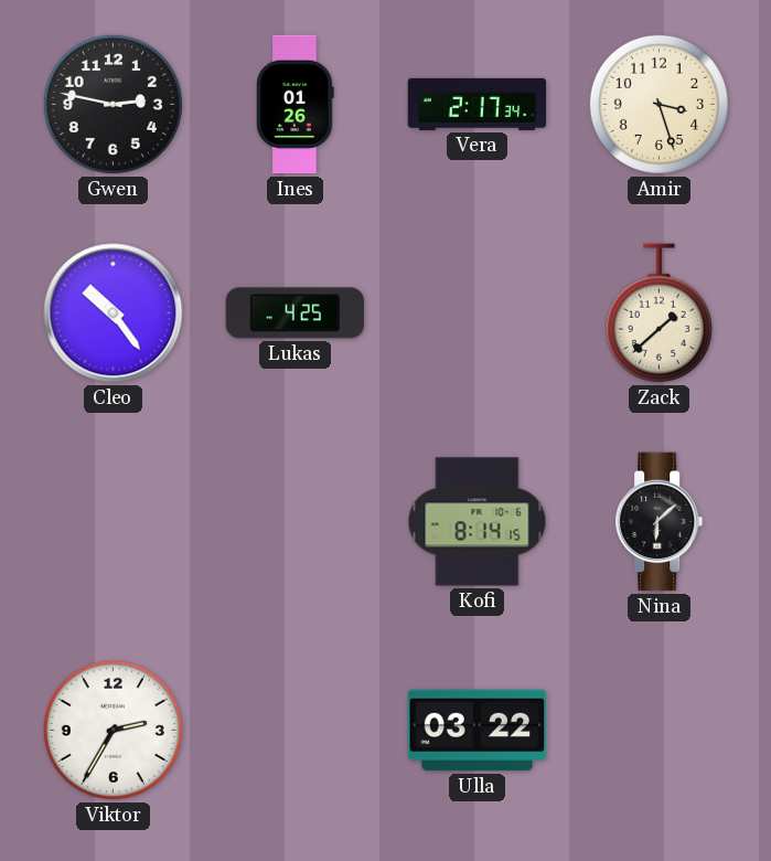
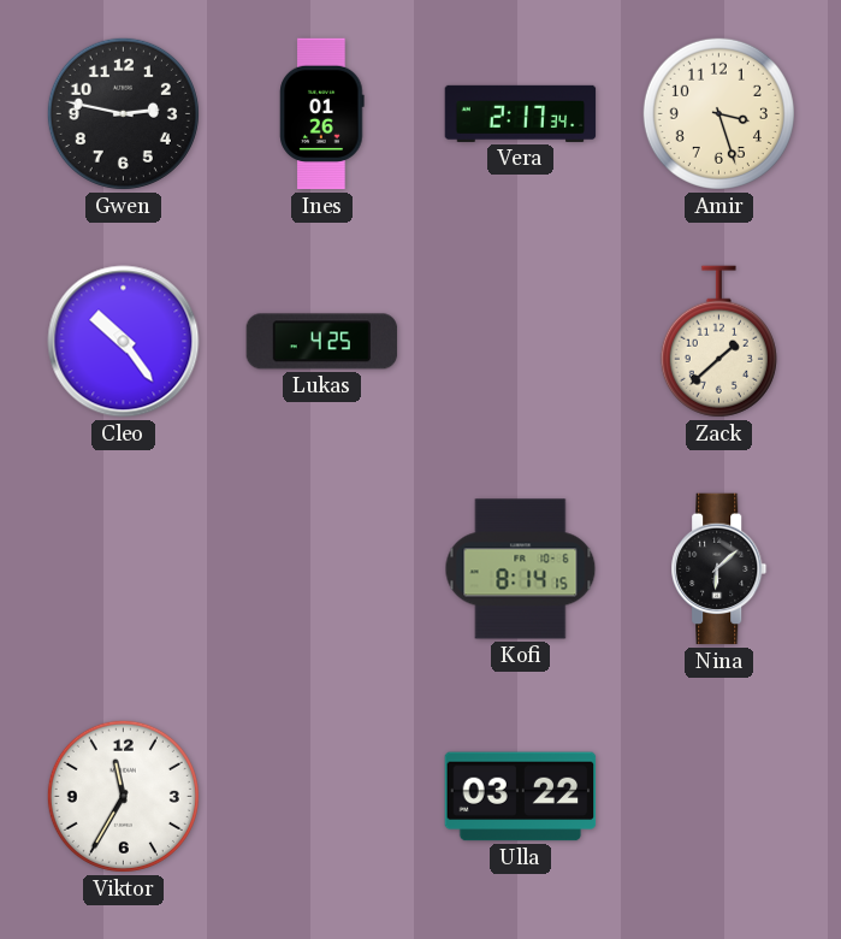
Viktor: 2:35 -> 11:35
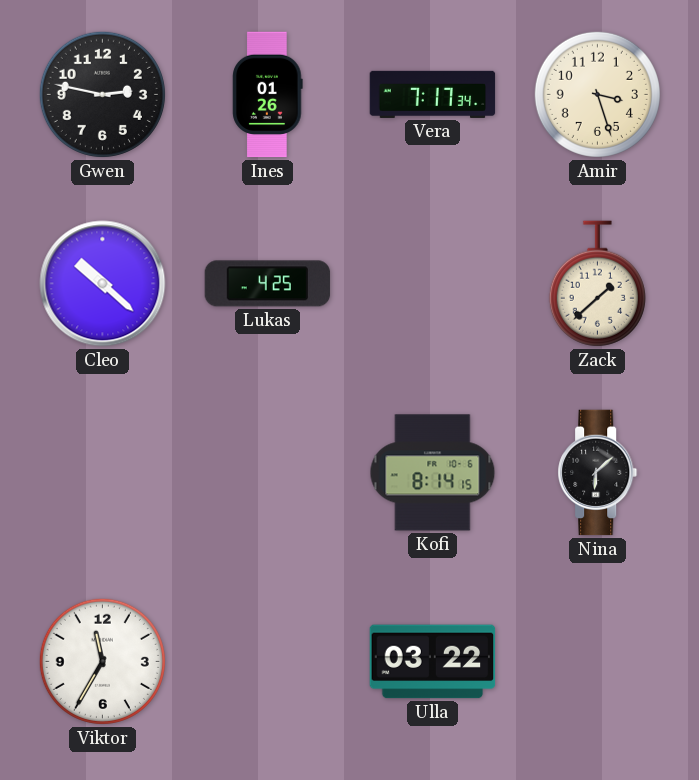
Vera: 2:17 -> 7:17
Cleo: 10:24 -> 10:22
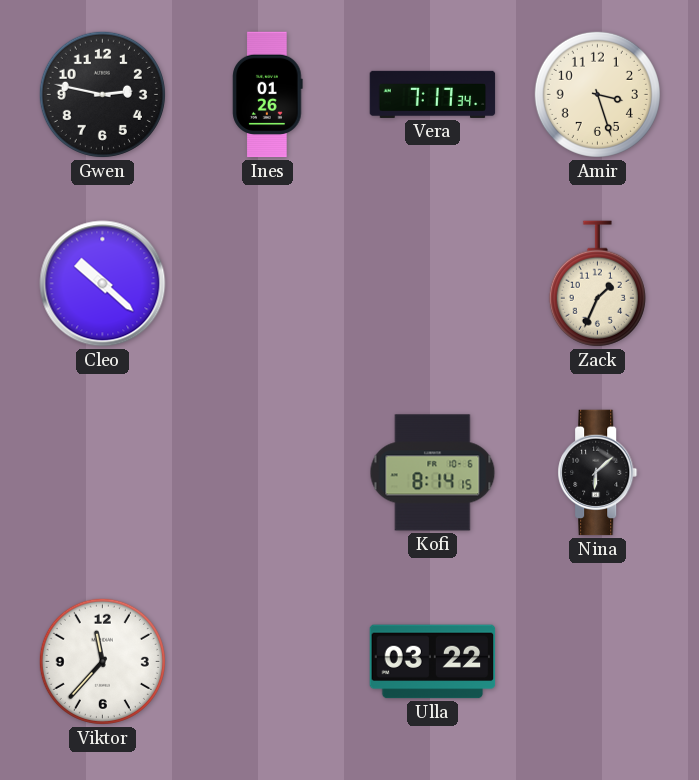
Lukas: 4:25 -> none
Zack: 1:38 -> 1:34
Viktor: 11:35 -> 11:37
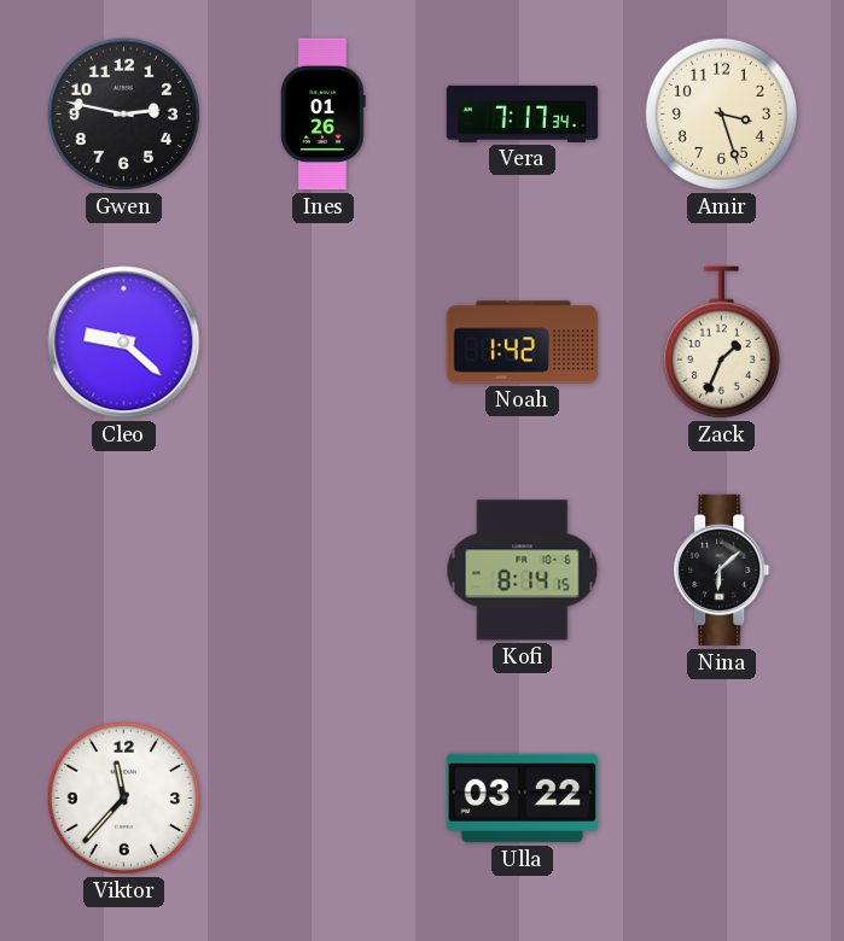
Cleo: 10:22 -> 9:22
Noah: none -> 1:42
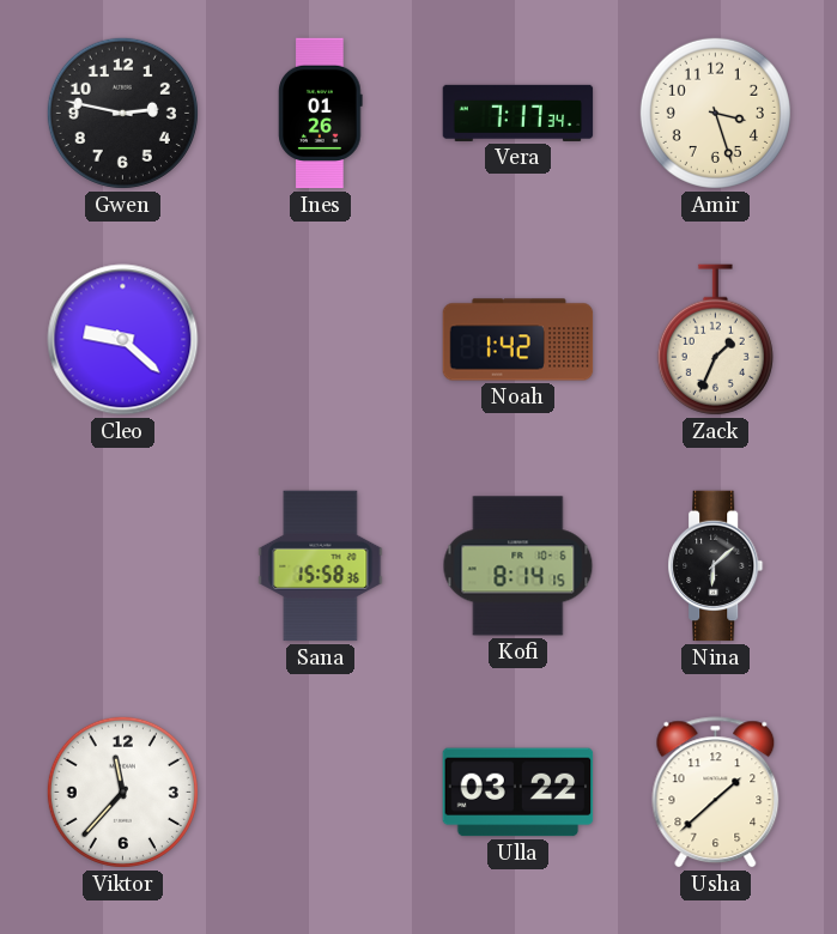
Sana: none -> 15:58
Usha: none -> 1:38
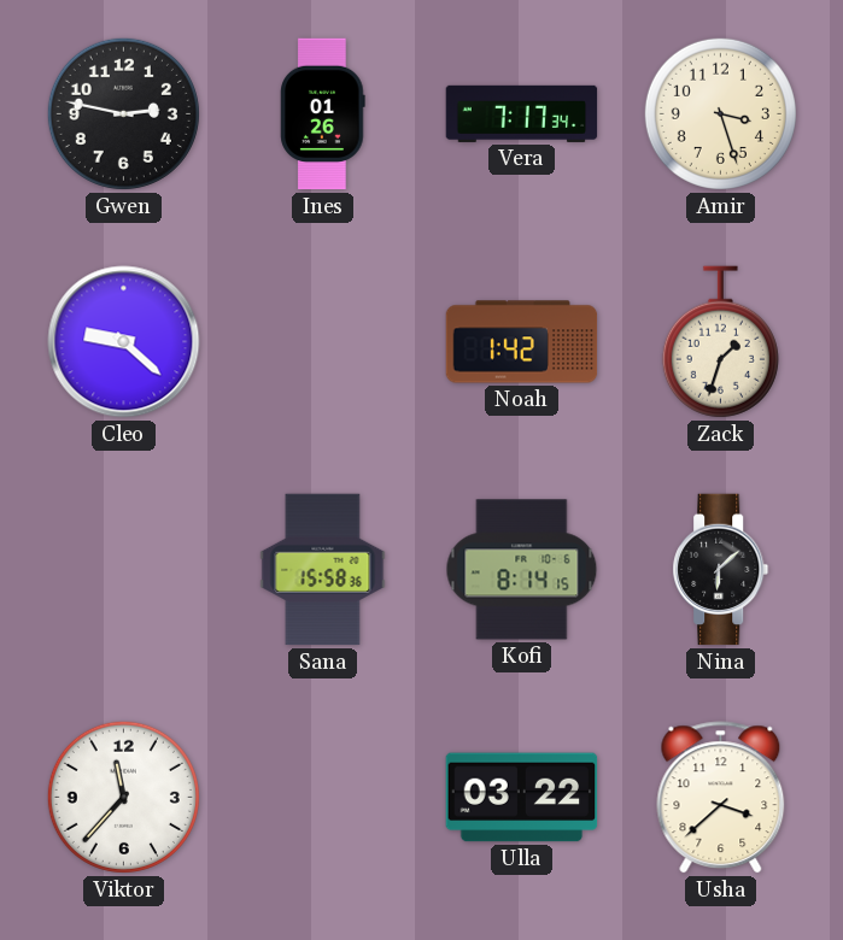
Zack: 1:34 -> 1:33
Usha: 1:38 -> 3:38
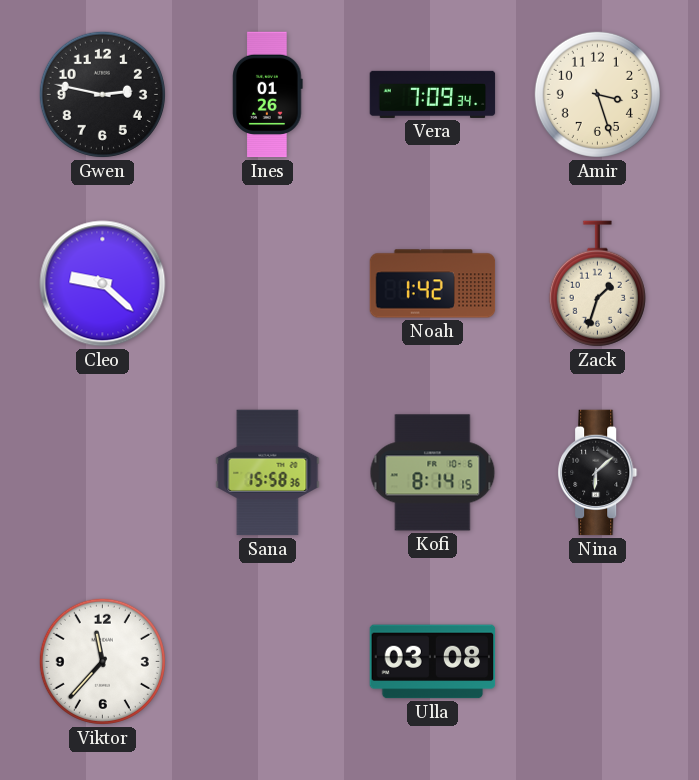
Vera: 7:17 -> 7:09
Ulla: 03:22 -> 03:08
Usha: 3:38 -> none
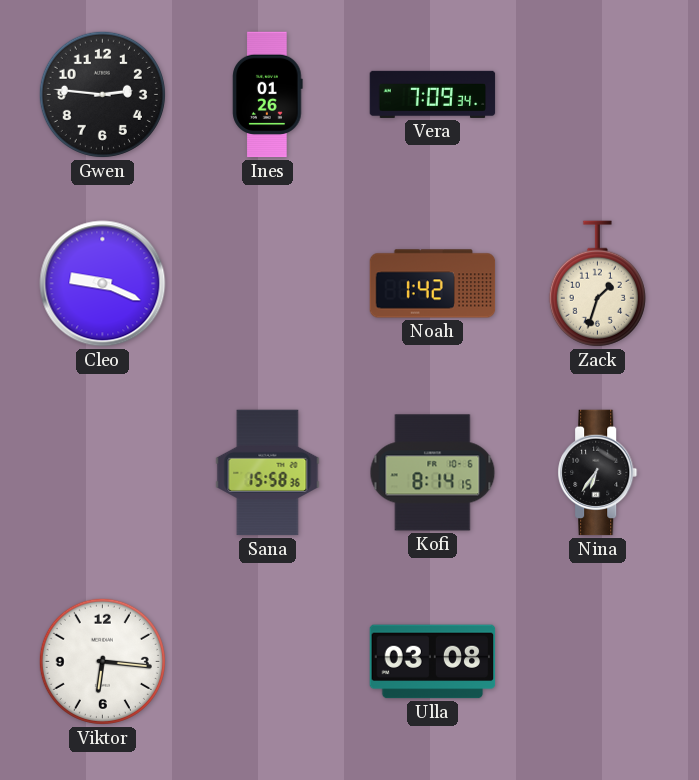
Gwen: 2:47 -> 2:46
Amir: 3:27 -> none
Cleo: 9:22 -> 9:19
Nina: 6:08 -> 6:36
Viktor: 11:37 -> 6:16
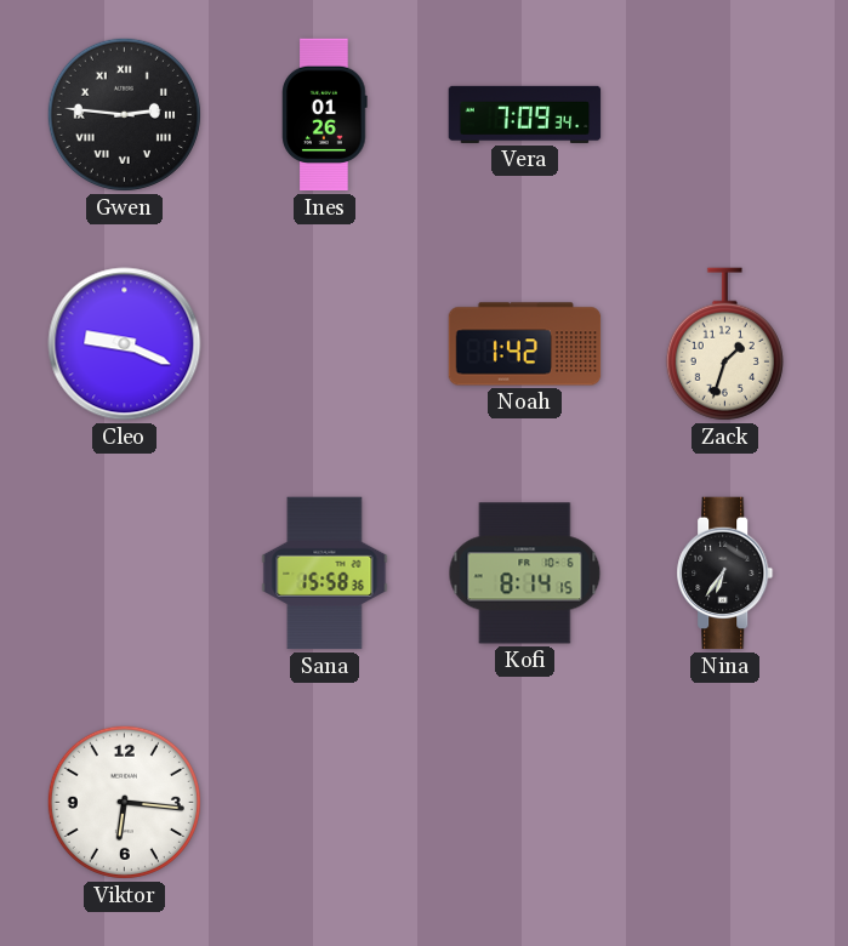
Gwen numerals: Arabic -> Roman
Ulla: 03:08 -> none
